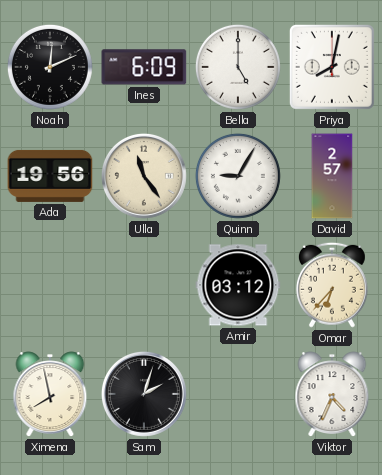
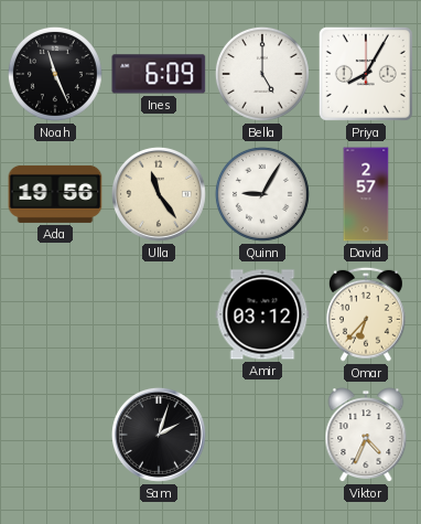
Noah: 12:11 -> 11:26
Priya: 8:02 -> 8:05
Ximena: 7:58 -> none
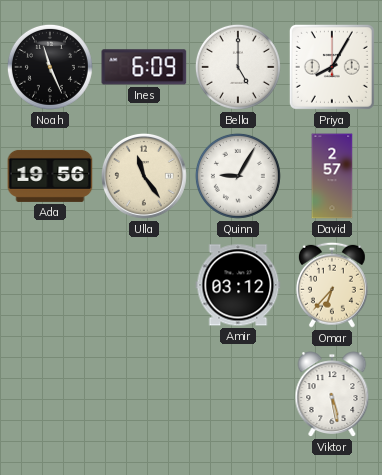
Sam: 2:03 -> none
Viktor: 4:34 -> 5:28
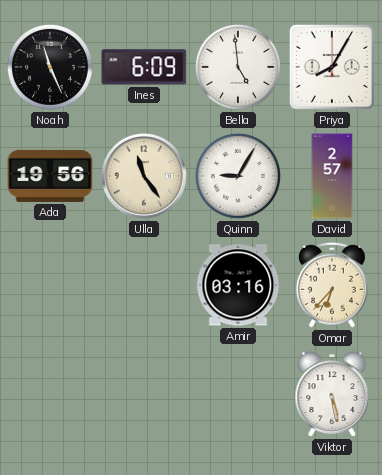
Bella: 5:00 -> 4:59
Amir: 03:12 -> 03:16
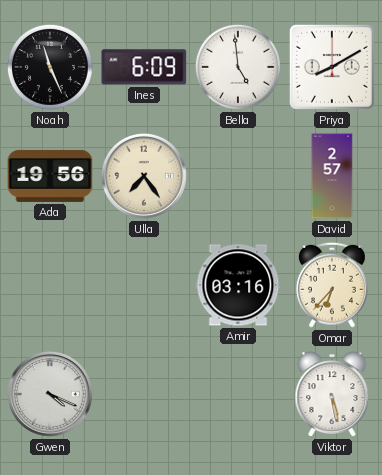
Priya: 8:05 -> 8:10
Ulla: 11:24 -> 7:24
Quinn: 9:05 -> none
Gwen: none -> 4:19
